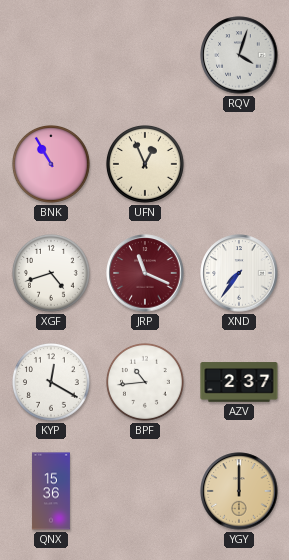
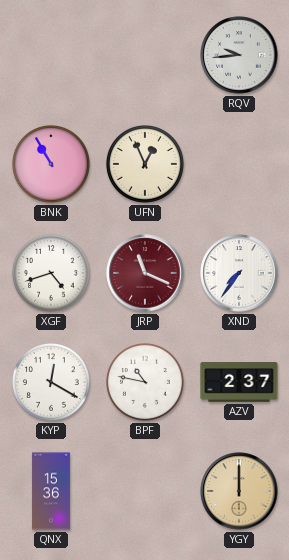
RQV: 4:03 -> 9:44
BPF: 10:44 -> 10:47
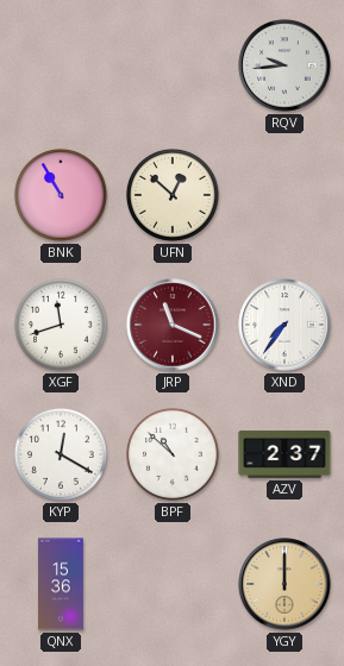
UFN: 12:56 -> 12:52
XGF: 4:42 -> 11:42
BPF: 10:47 -> 10:52
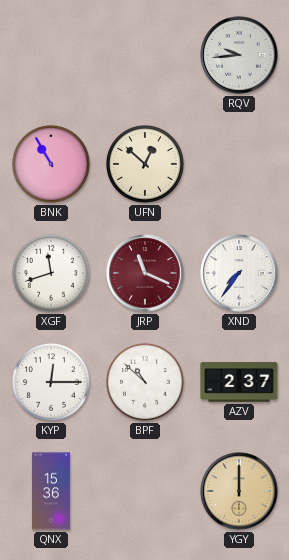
KYP: 12:20 -> 12:15
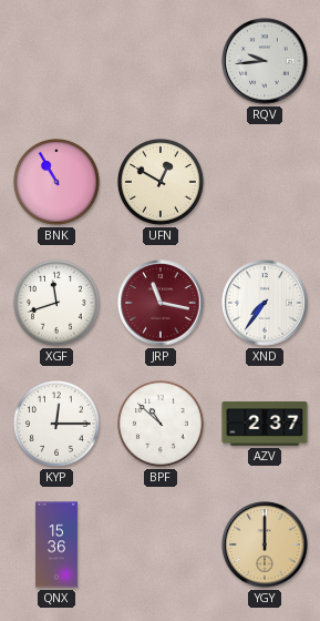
UFN: 12:52 -> 12:50
JRP: 11:19 -> 11:17
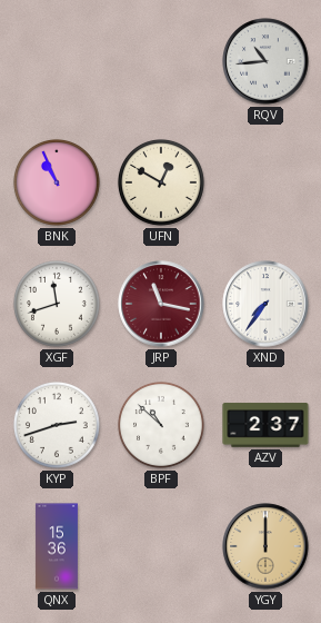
RQV: 9:44 -> 10:44
BNK: 10:55 -> 10:56
KYP: 12:15 -> 2:42
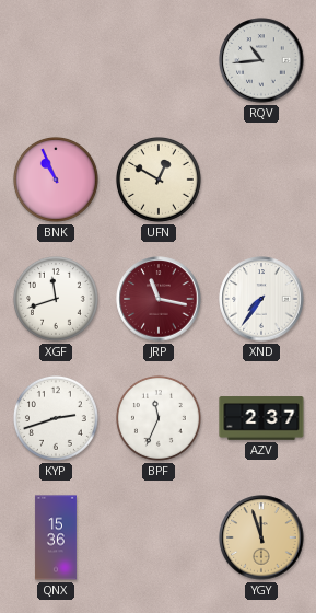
BPF: 10:52 -> 11:34
YGY: 12:00 -> 11:57
